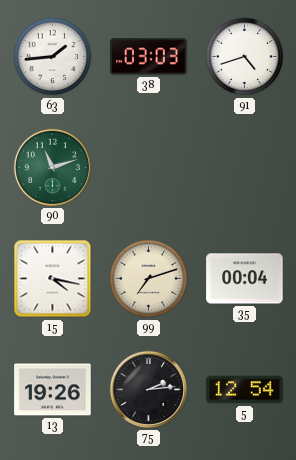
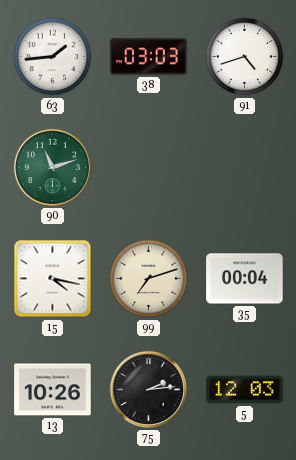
13: 19:26 -> 10:26
5: 12:54 -> 12:03
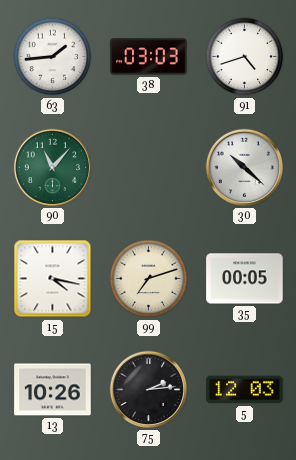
90: 11:12 -> 11:07
30: none -> 10:22
35: 00:04 -> 00:05
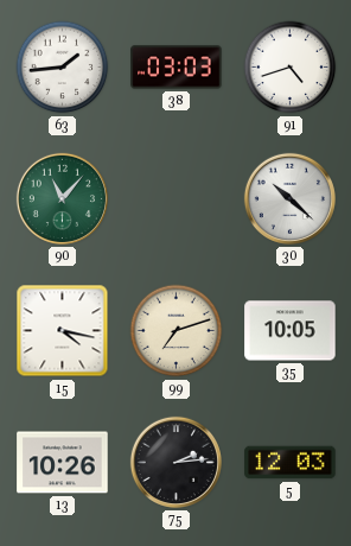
35: 00:05 -> 10:05
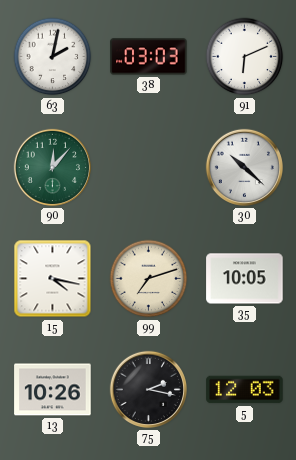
63: 1:44 -> 2:02
91: 4:42 -> 6:11
90: 11:07 -> 12:07
75: 2:14 -> 2:17
